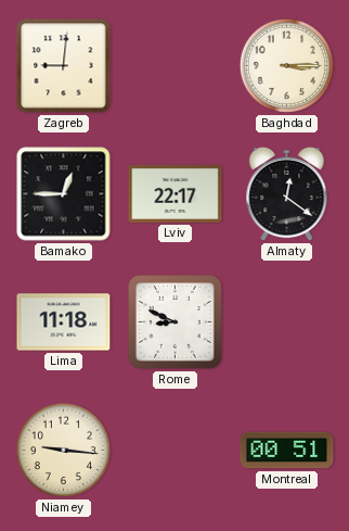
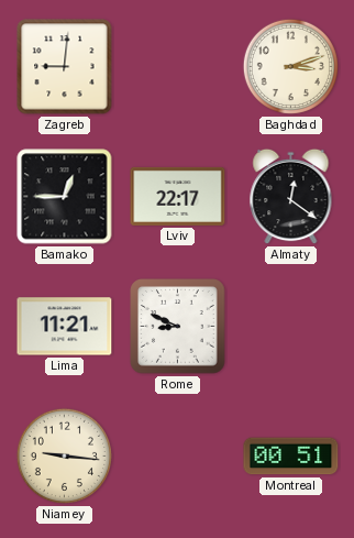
Baghdad: 3:15 -> 3:12
Lima: 11:18 -> 11:21
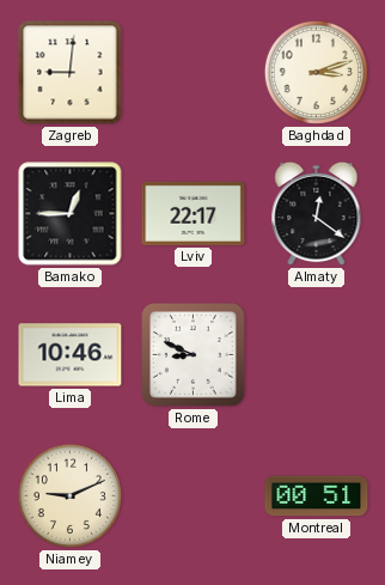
Lima: 11:21 -> 10:46
Niamey: 9:16 -> 9:11
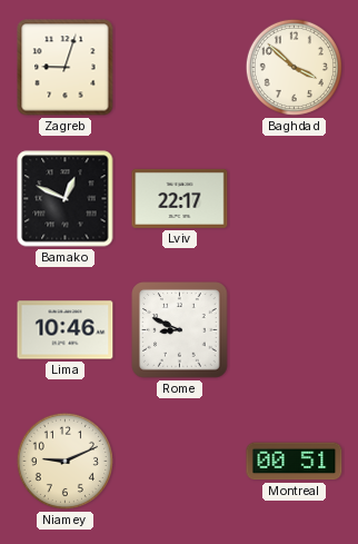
Zagreb: 9:01 -> 9:03
Baghdad: 3:12 -> 3:52
Bamako: 12:45 -> 12:49
Almaty: 12:21 -> none
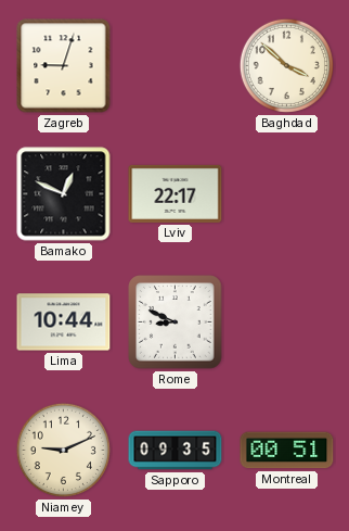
Lima: 10:46 -> 10:44
Sapporo: none -> 09:35
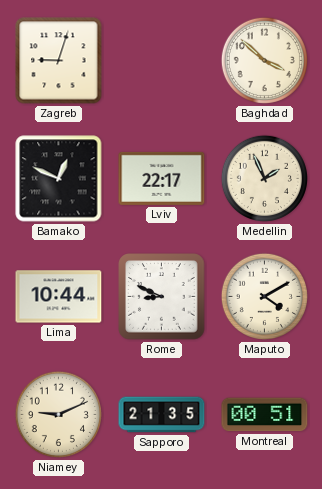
Medellin: none -> 1:56
Maputo: none -> 4:10
Sapporo: 09:35 -> 21:35
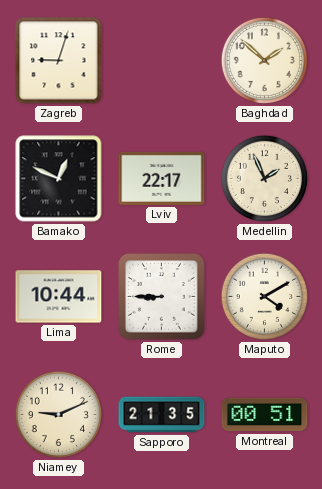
Baghdad: 3:52 -> 1:52
Rome: 8:49 -> 8:45
